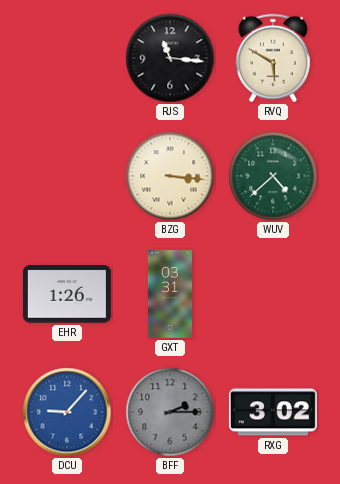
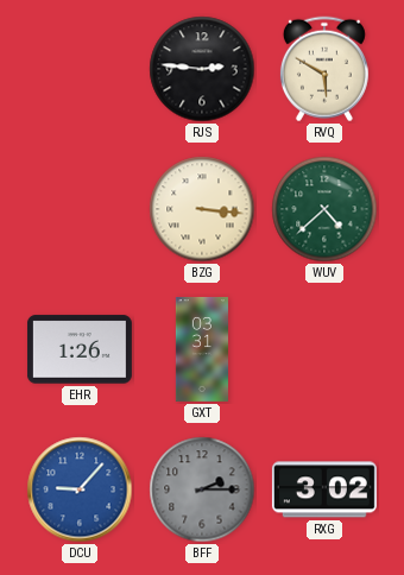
RJS: 11:16 -> 2:46
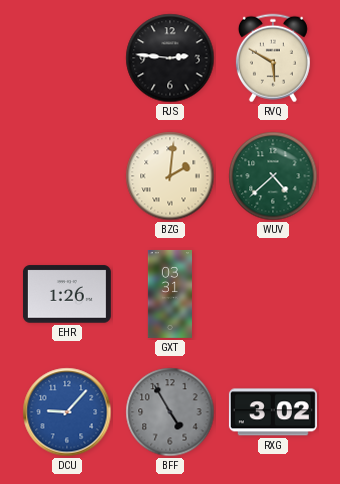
BZG: 3:16 -> 2:01
BFF: 2:15 -> 4:55
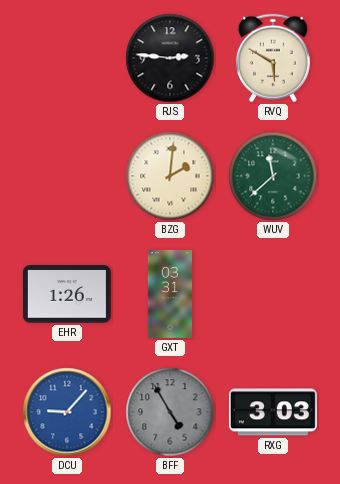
WUV: 4:38 -> 11:38
RXG: 3:02 -> 3:03
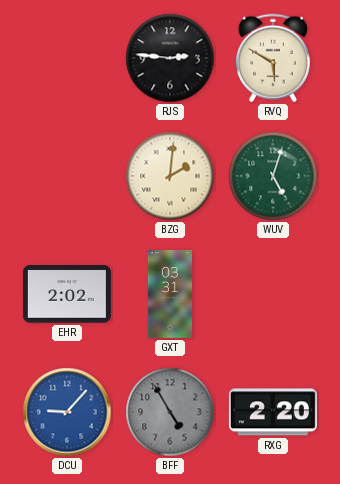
WUV: 11:38 -> 5:03
EHR: 1:26 -> 2:02
RXG: 3:03 -> 2:20
